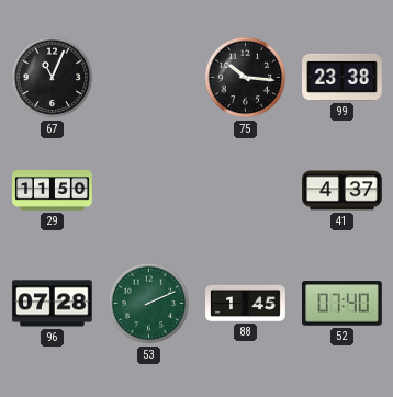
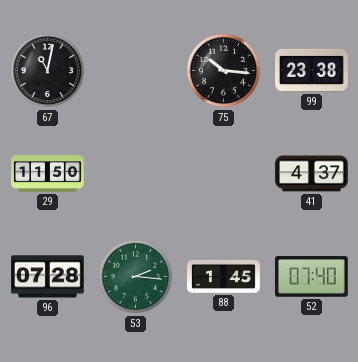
67: 11:04 -> 11:02
53: 2:11 -> 2:16
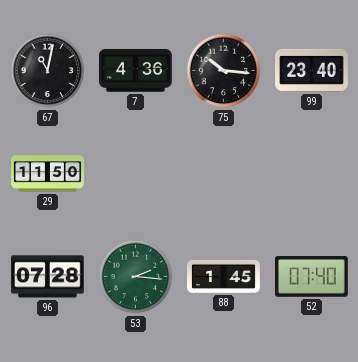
7: none -> 4:36
99: 23:38 -> 23:40
41: 4:37 -> none
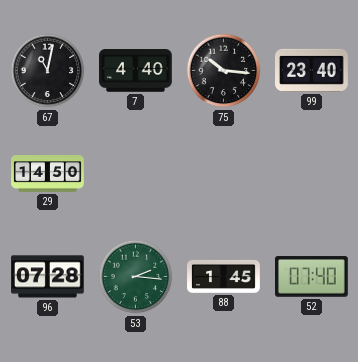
7: 4:36 -> 4:40
29: 11:50 -> 14:50
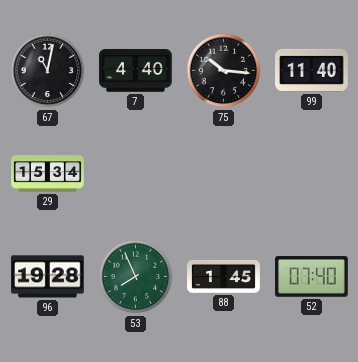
99: 23:40 -> 11:40
29: 14:50 -> 15:34
96: 07:28 -> 19:28
53: 2:16 -> 7:56
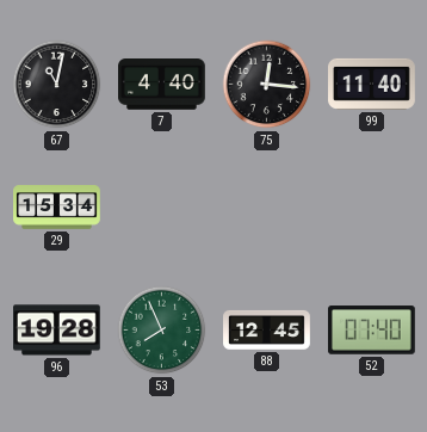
75: 10:16 -> 12:16
88: 1:45 -> 12:45
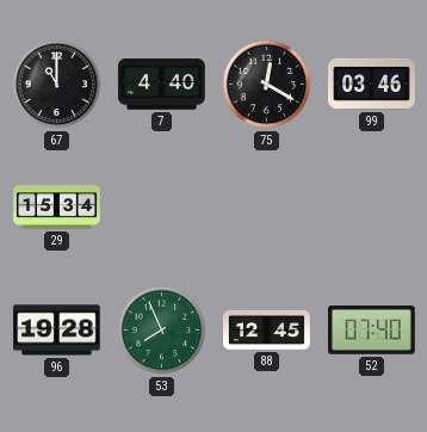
67: 11:02 -> 11:00
75: 12:16 -> 12:20
99: 11:40 -> 03:46
